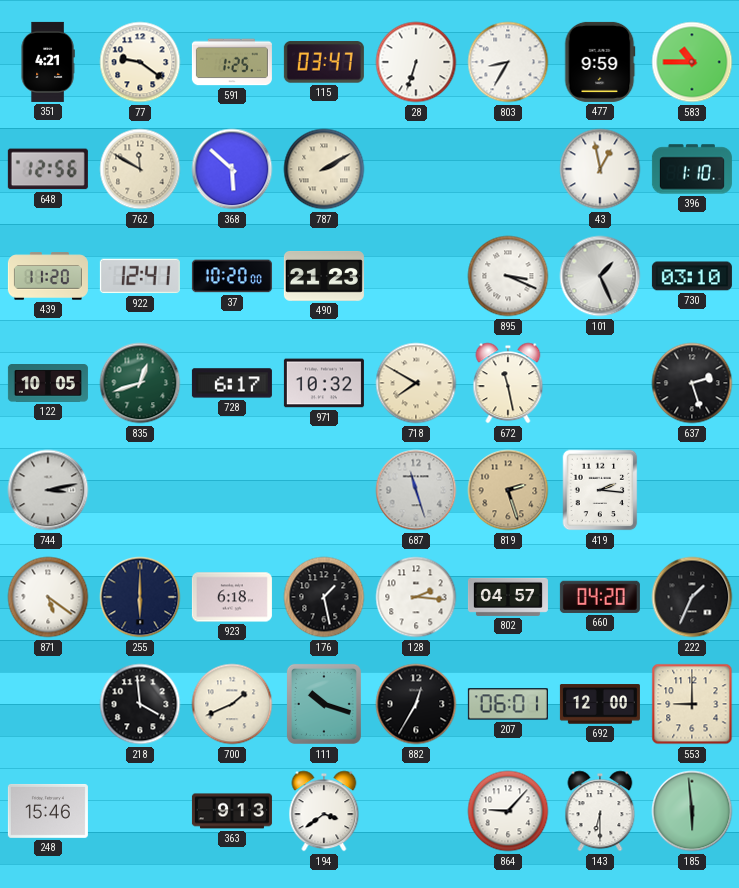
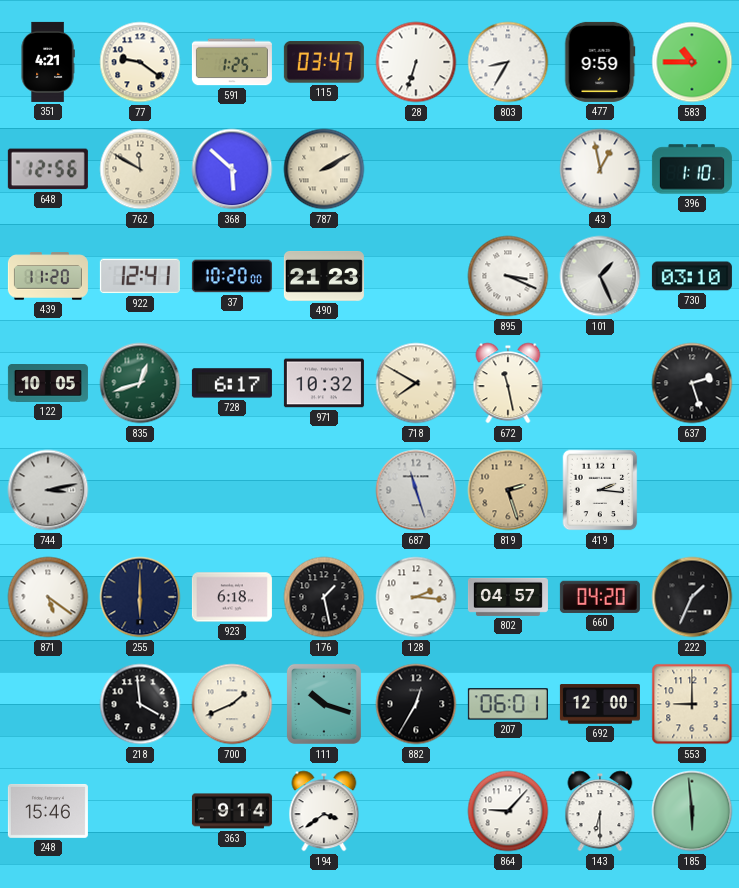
363: 9:13 -> 9:14
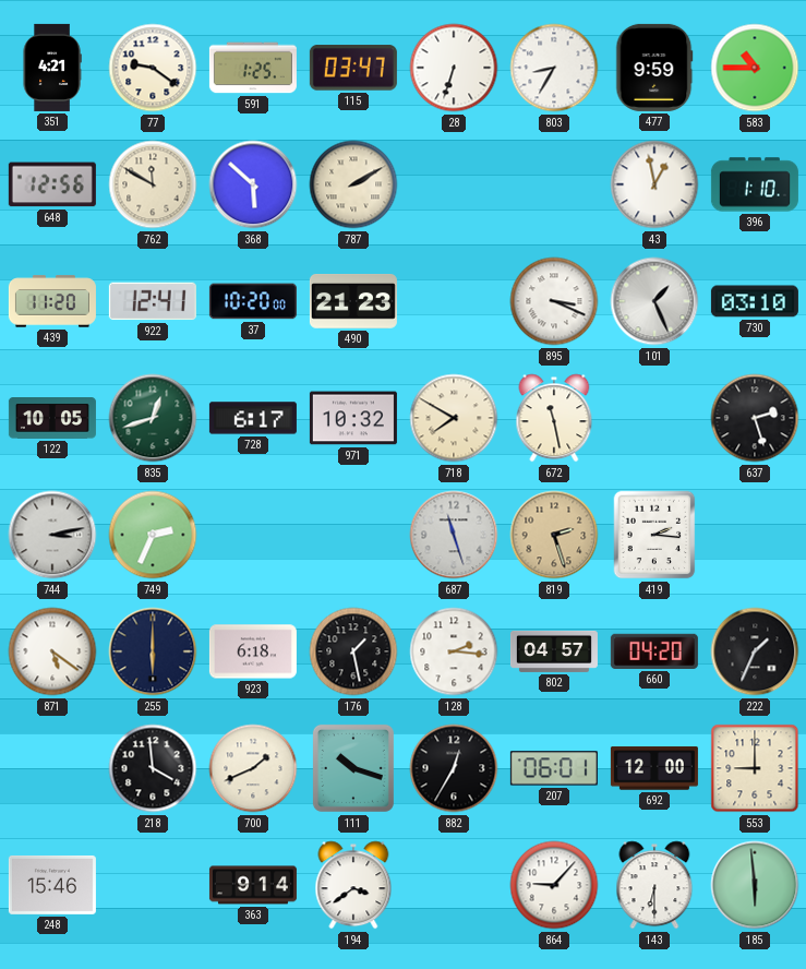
749: none -> 2:34
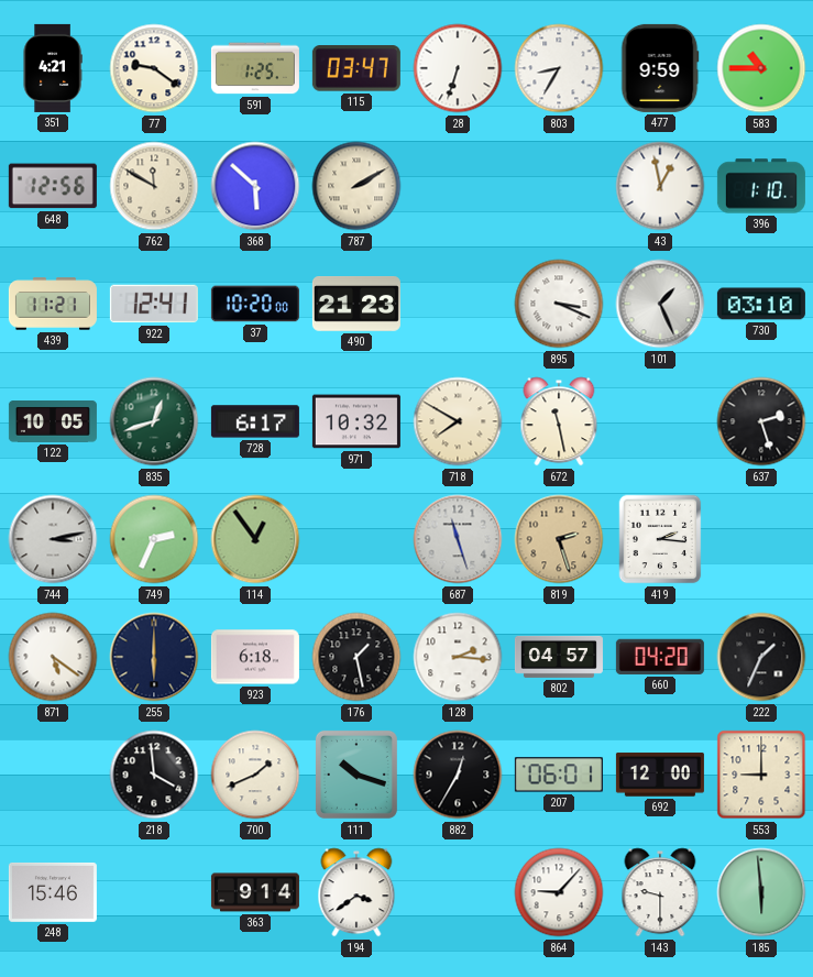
439: 11:20 -> 11:21
114: none -> 12:54
143: 6:30 -> 9:30
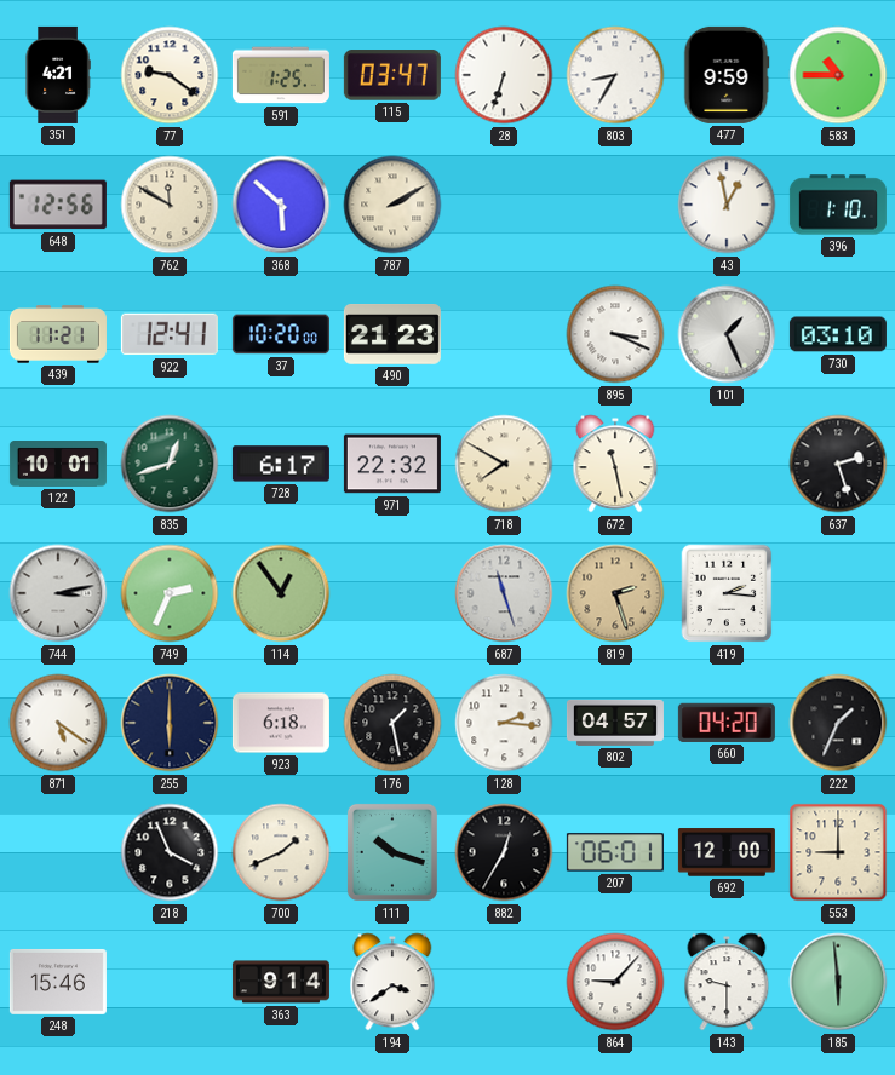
122: 10:05 -> 10:01
971: 10:32 -> 22:32
218: 3:59 -> 3:56
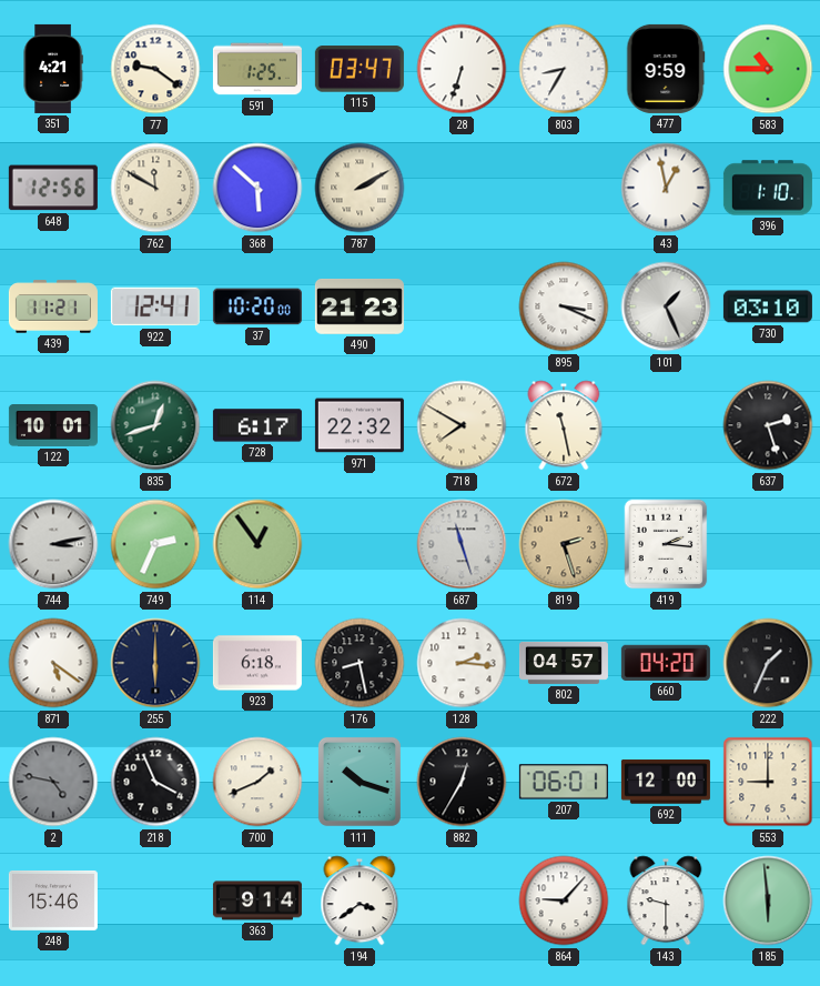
176: 1:28 -> 8:28
2: none -> 4:47
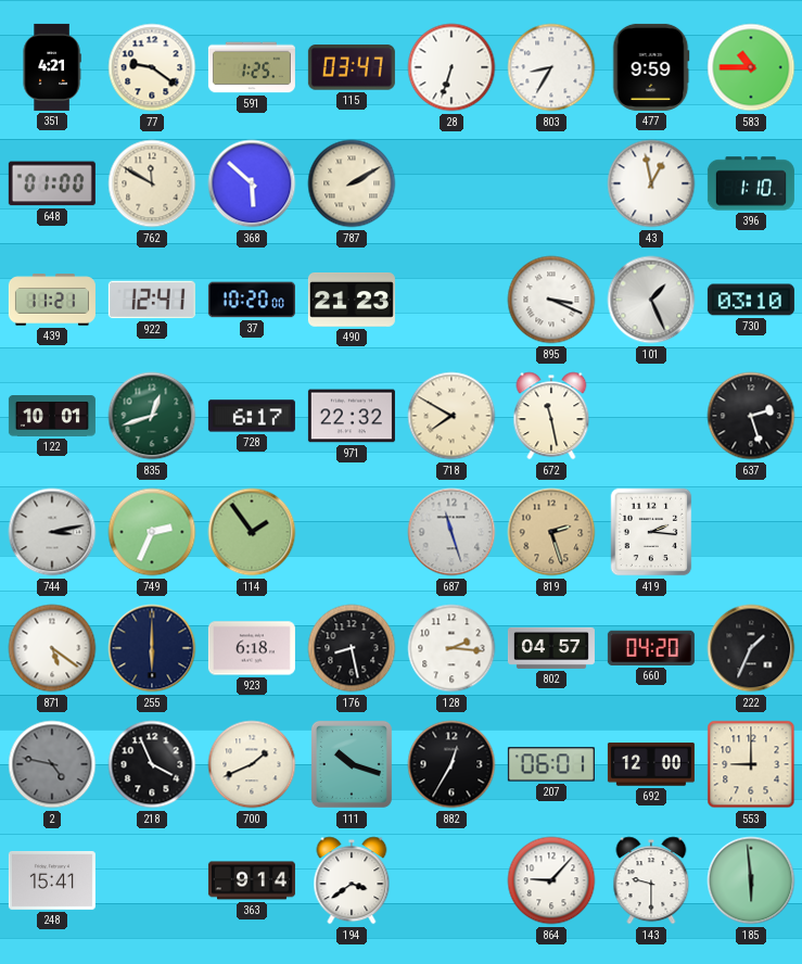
648: 12:56 -> 01:00
114: 12:54 -> 1:54
248: 15:46 -> 15:41
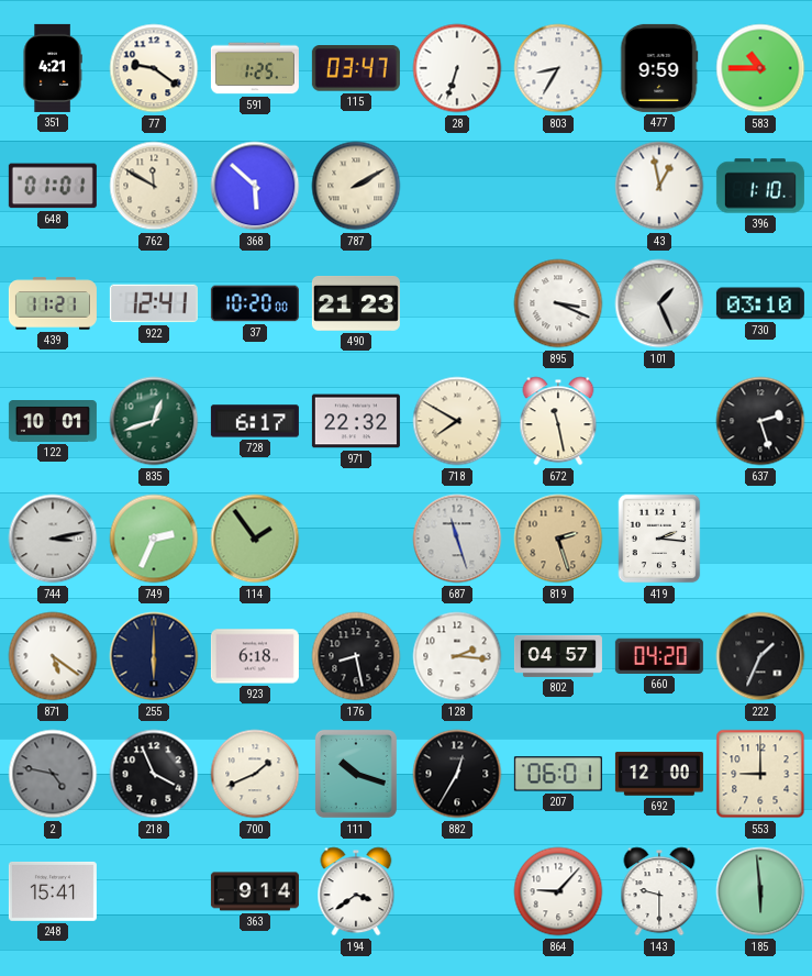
648: 01:00 -> 01:01
